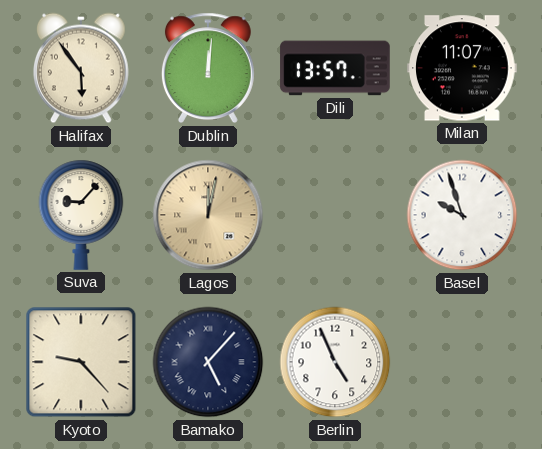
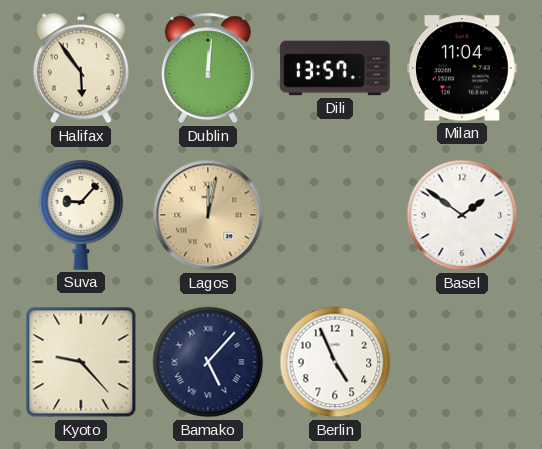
Milan: 11:07 -> 11:04
Basel: 9:57 -> 1:51
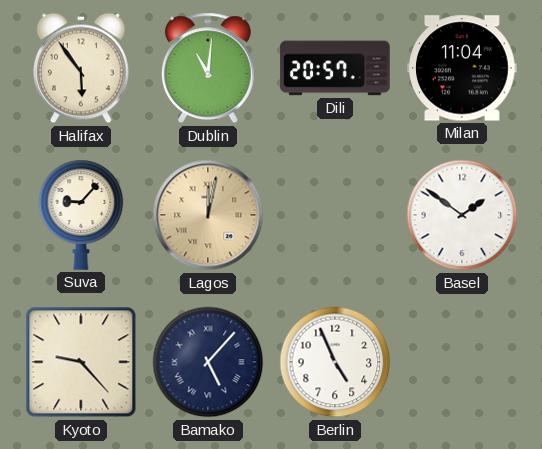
Dublin: 12:01 -> 11:01
Dili: 13:57 -> 20:57
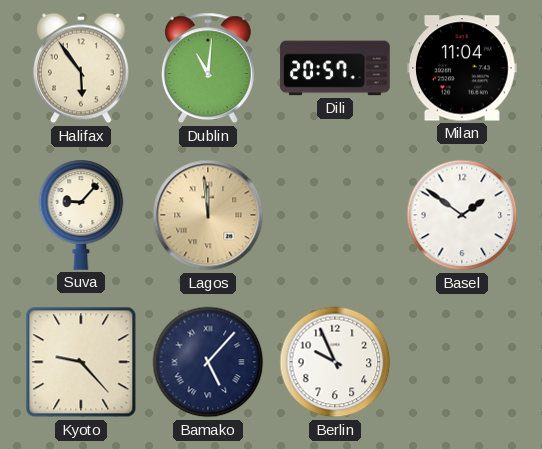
Lagos: 12:02 -> 11:59
Berlin: 4:56 -> 9:56
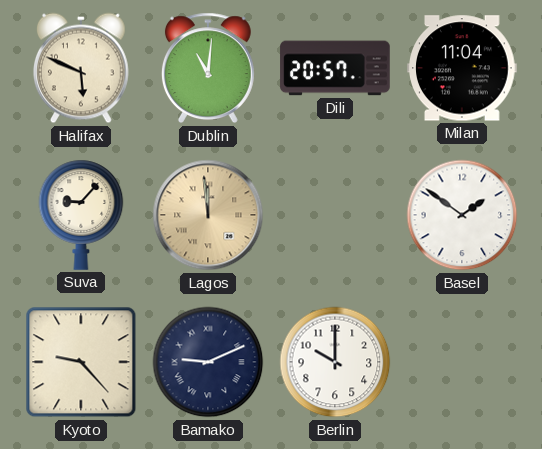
Halifax: 5:54 -> 5:49
Bamako: 5:07 -> 9:11
Berlin: 9:56 -> 10:00
